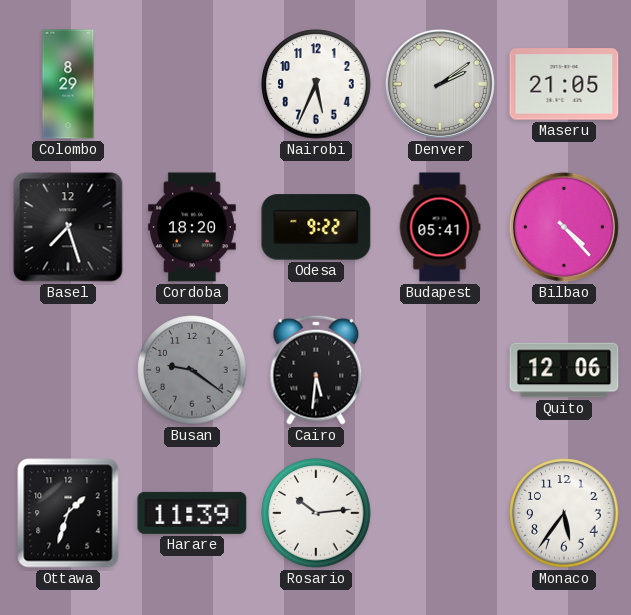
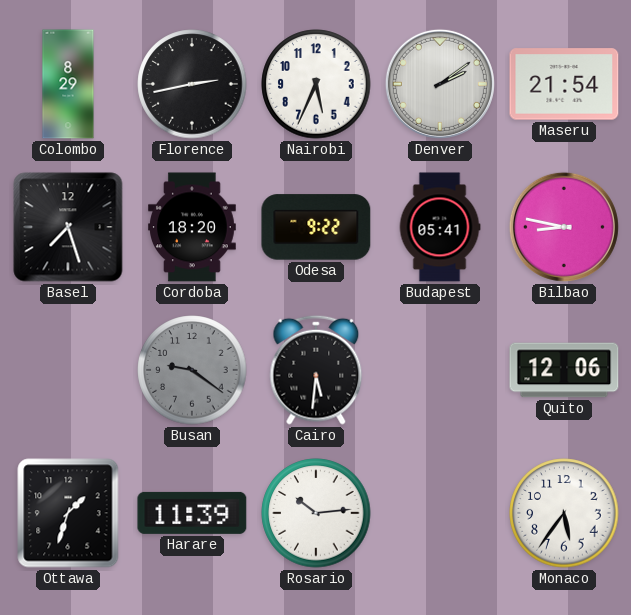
Florence: none -> 2:43
Maseru: 21:05 -> 21:54
Bilbao: 4:23 -> 8:47
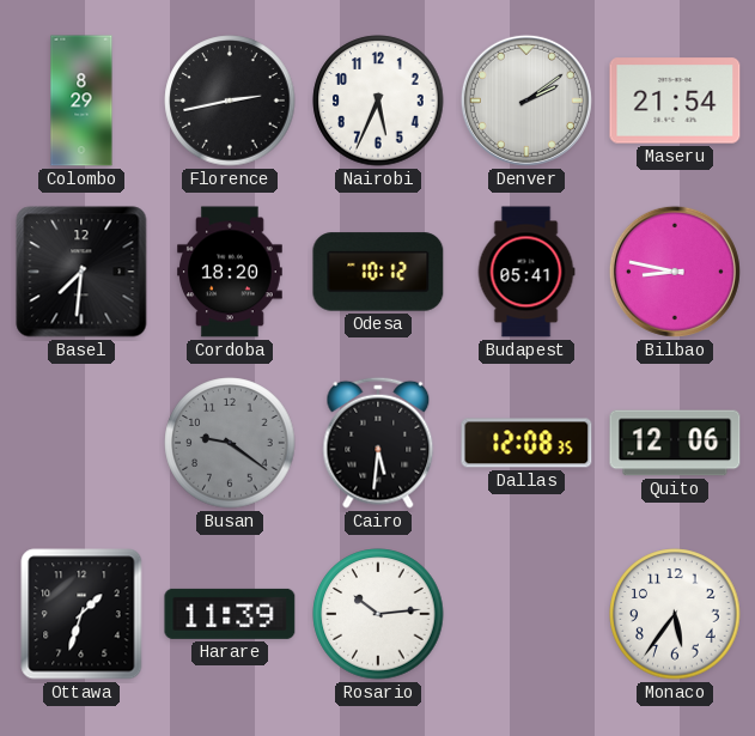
Basel: 7:27 -> 7:31
Odesa: 9:22 -> 10:12
Dallas: none -> 12:08
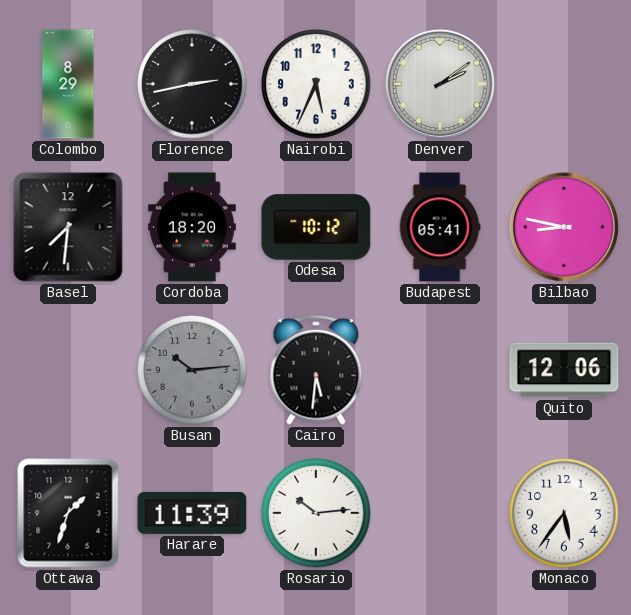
Maseru: 21:54 -> none
Busan: 9:21 -> 10:14
Dallas: 12:08 -> none
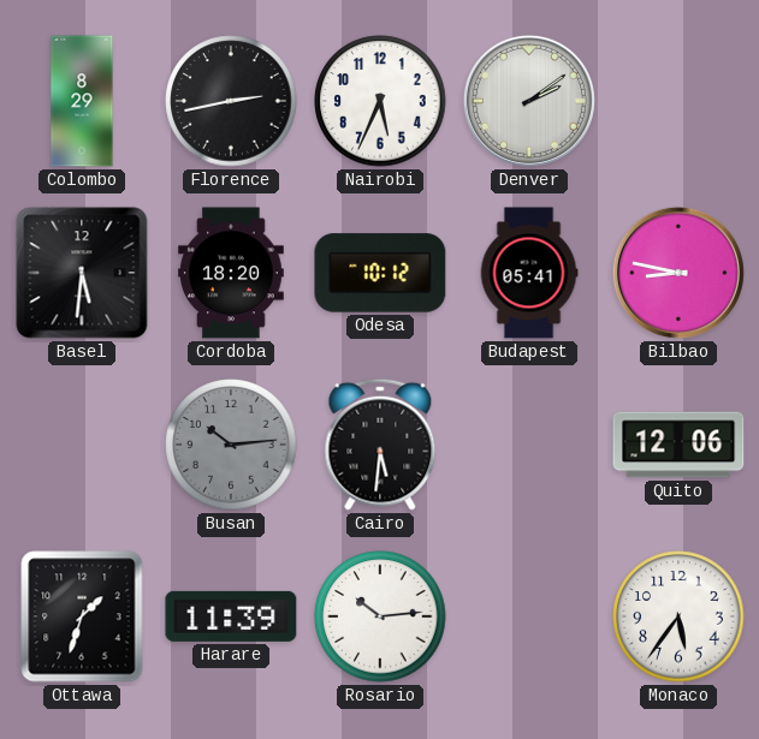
Basel: 7:31 -> 5:31
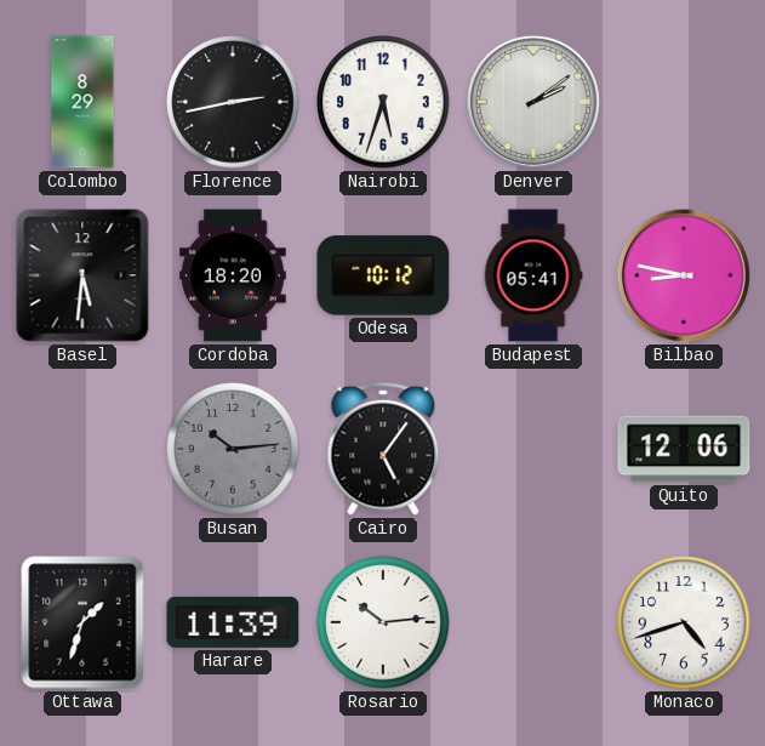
Nairobi: 5:34 -> 5:33
Cairo: 5:31 -> 5:06
Monaco: 5:36 -> 4:42
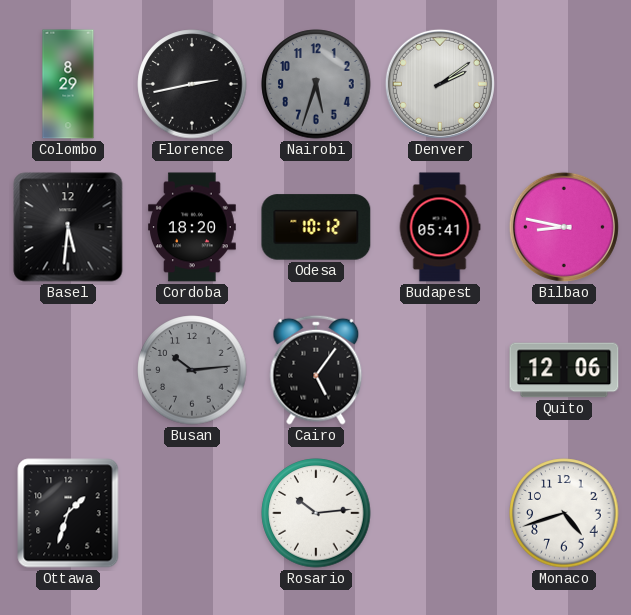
Nairobi dial: white -> grey
Harare: 11:39 -> none
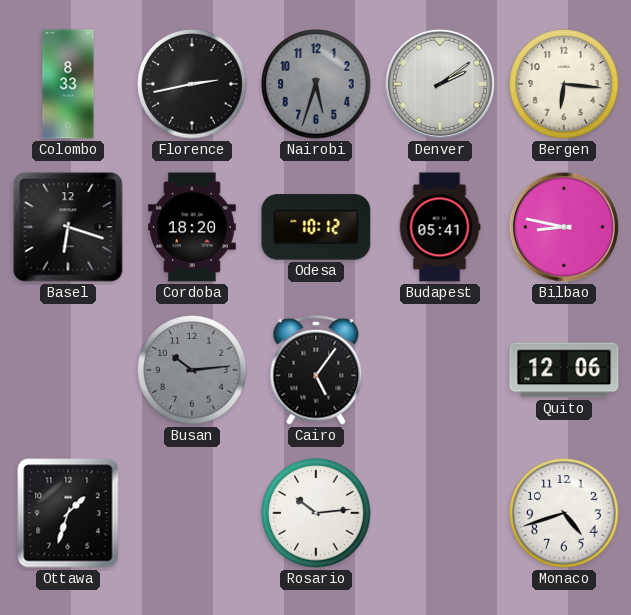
Colombo: 8:29 -> 8:33
Bergen: none -> 6:16
Basel: 5:31 -> 6:18
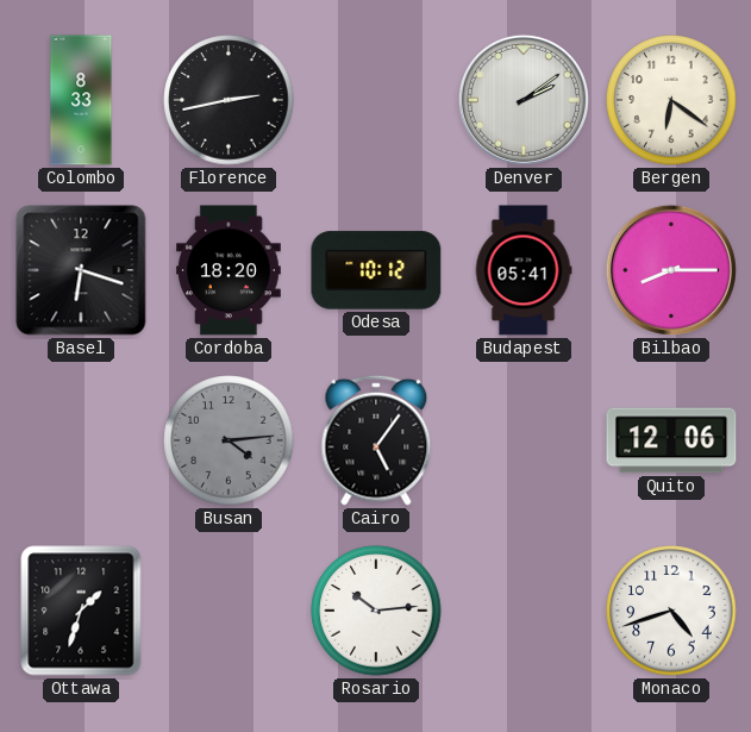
Nairobi: 5:33 -> none
Bergen: 6:16 -> 6:21
Bilbao: 8:47 -> 8:15
Busan: 10:14 -> 4:14
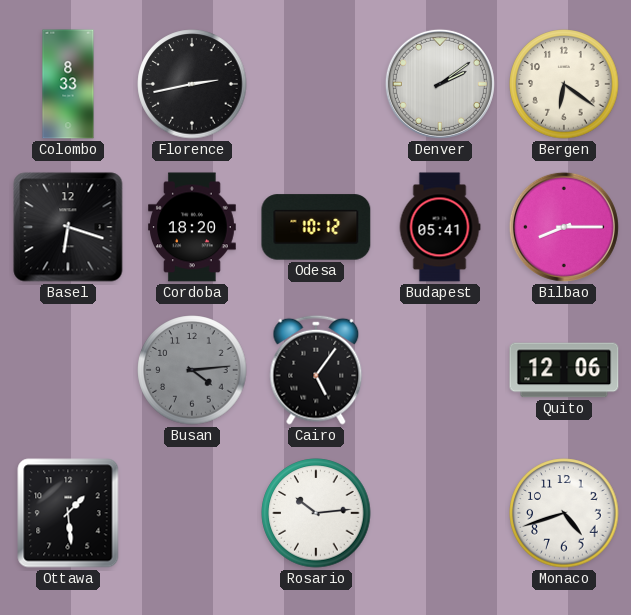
Ottawa: 1:33 -> 1:29
